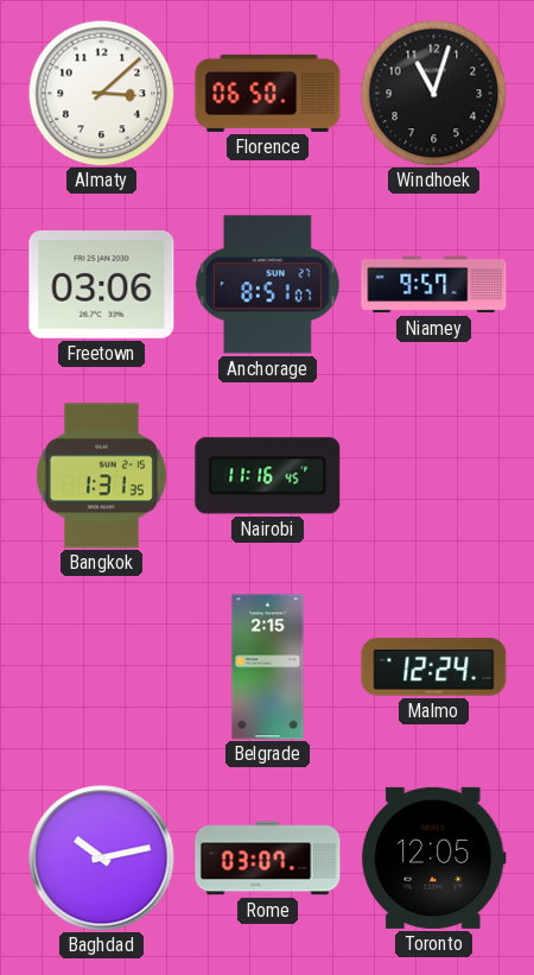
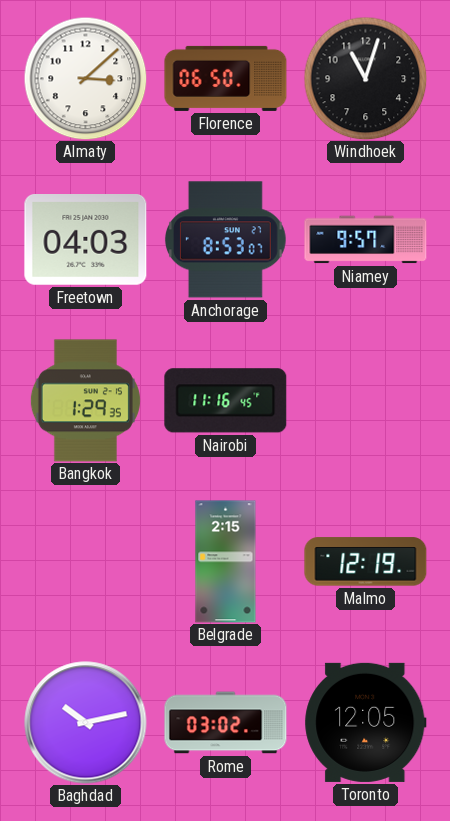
Freetown: 03:06 -> 04:03
Anchorage: 8:51 -> 8:53
Bangkok: 1:31 -> 1:29
Malmo: 12:24 -> 12:19
Rome: 03:07 -> 03:02
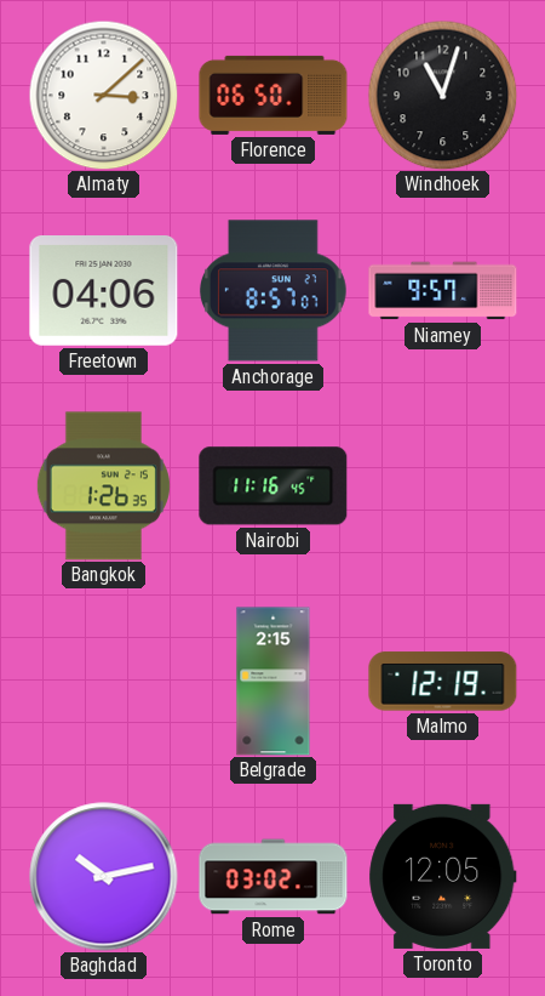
Freetown: 04:03 -> 04:06
Anchorage: 8:53 -> 8:57
Bangkok: 1:29 -> 1:26
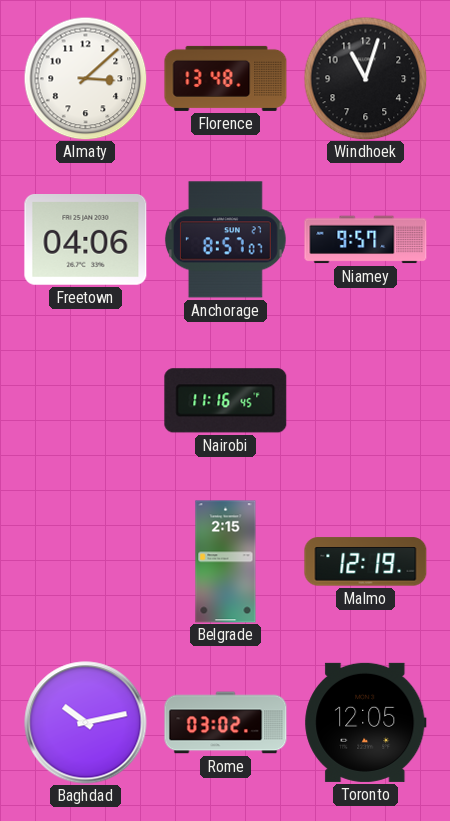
Florence: 06:50 -> 13:48
Bangkok: 1:26 -> none
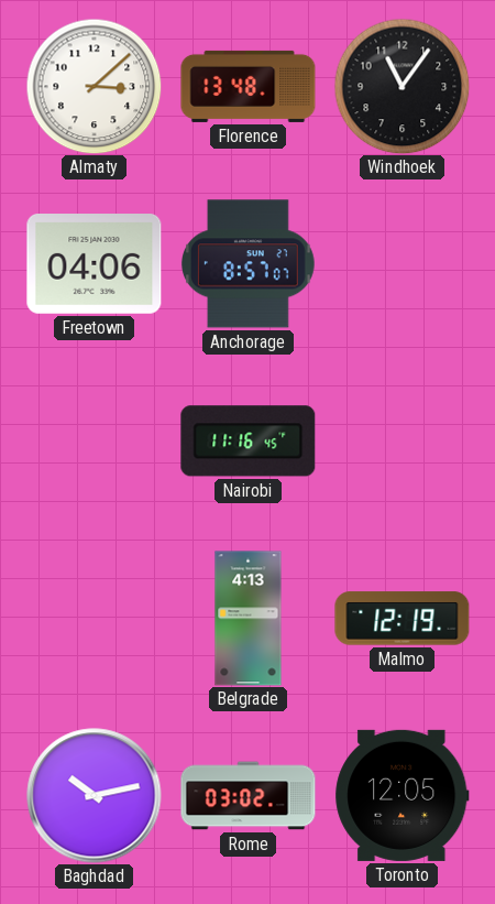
Windhoek: 11:03 -> 11:06
Niamey: 9:57 -> none
Belgrade: 2:15 -> 4:13
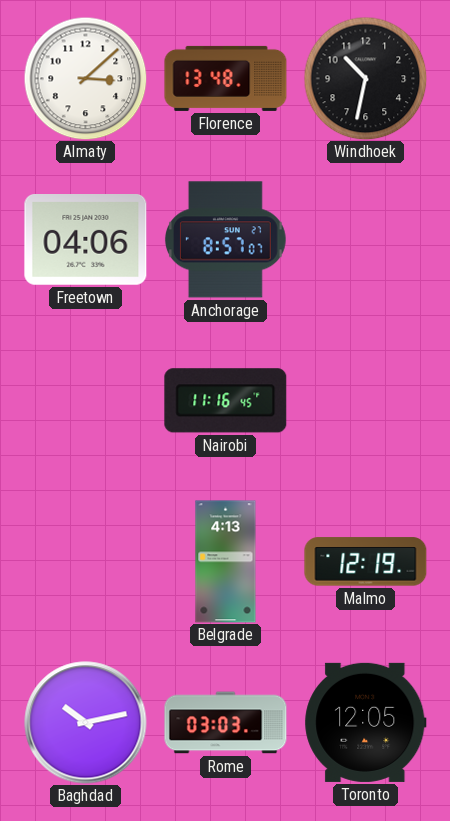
Windhoek: 11:06 -> 10:32
Rome: 03:02 -> 03:03
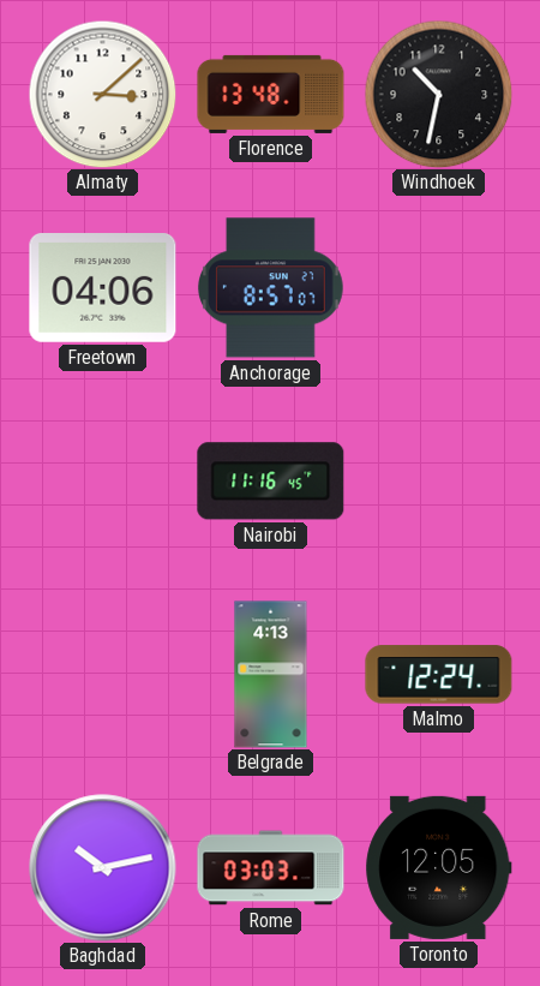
Malmo: 12:19 -> 12:24
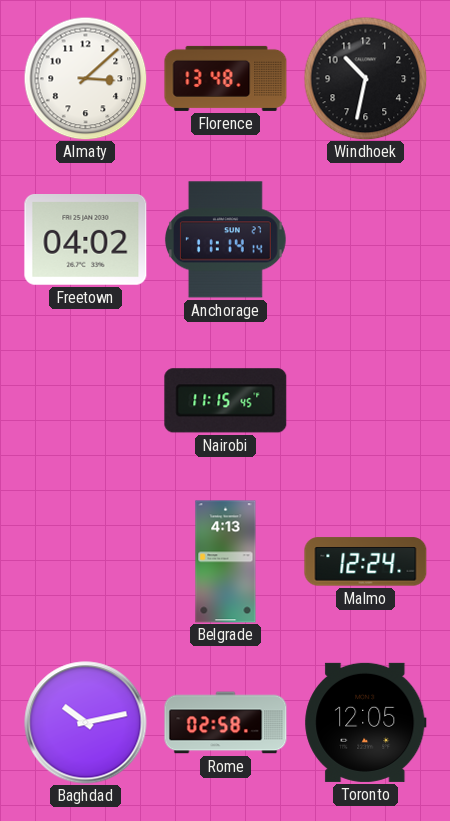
Freetown: 04:06 -> 04:02
Anchorage: 8:57 -> 11:14
Nairobi: 11:16 -> 11:15
Rome: 03:03 -> 02:58
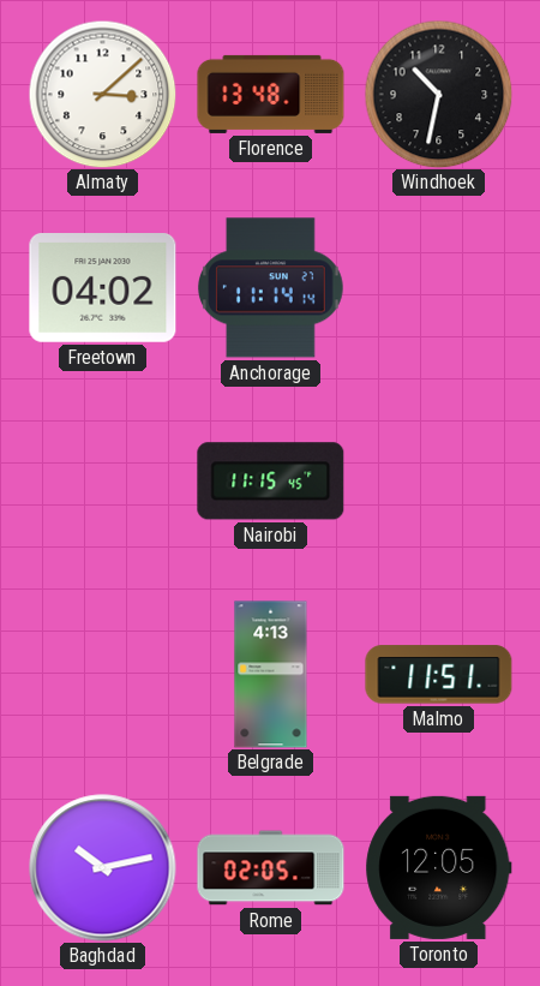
Malmo: 12:24 -> 11:51
Rome: 02:58 -> 02:05
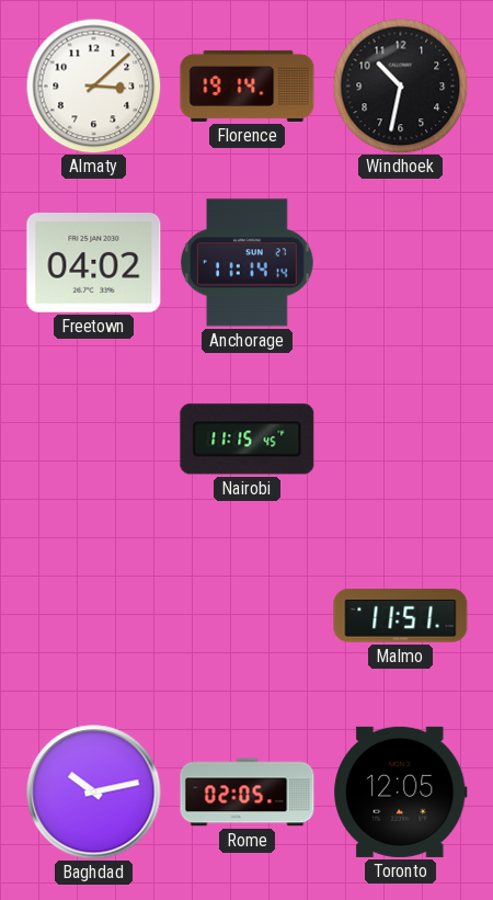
Florence: 13:48 -> 19:14
Belgrade: 4:13 -> none
